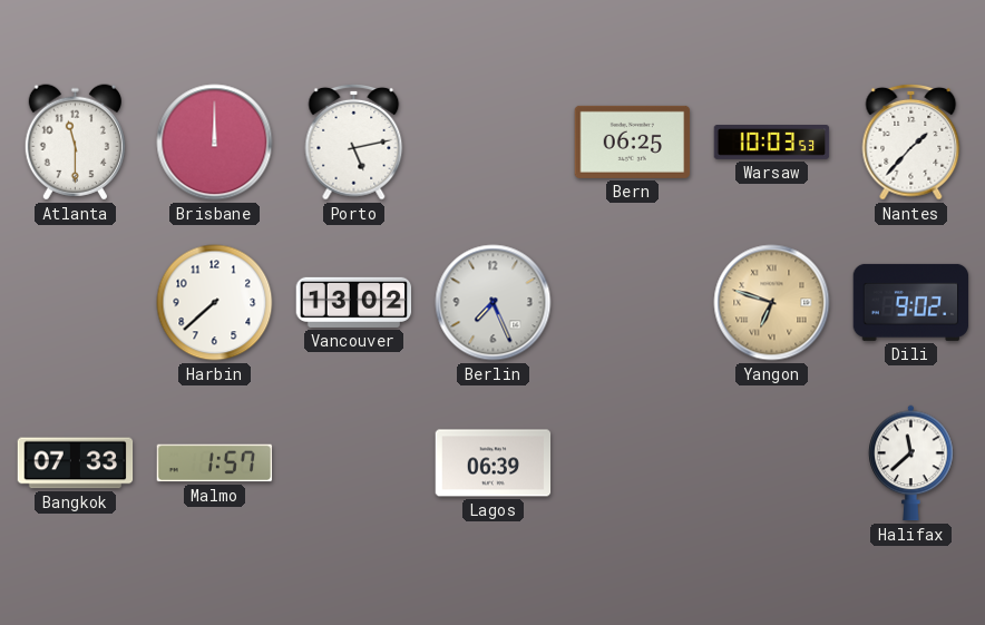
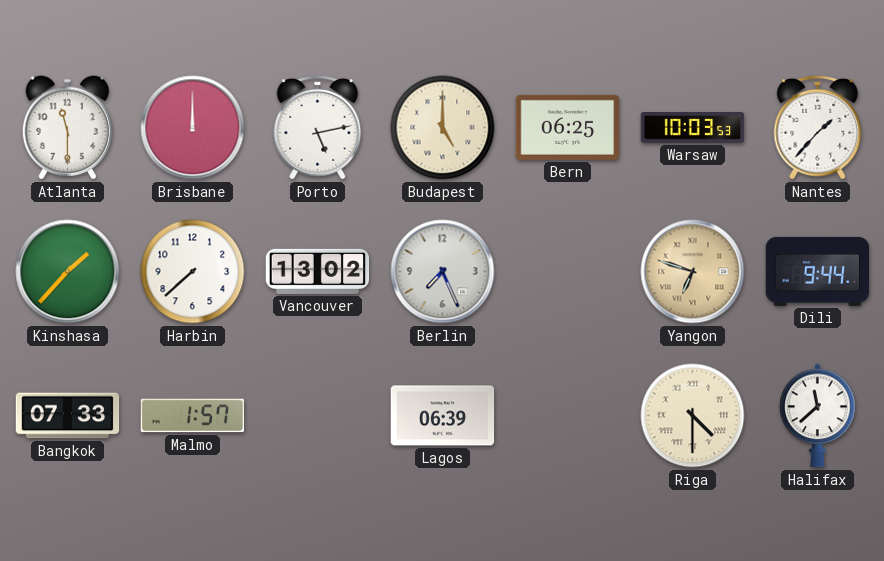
Budapest: none -> 5:00
Kinshasa: none -> 1:37
Dili: 9:02 -> 9:44
Riga: none -> 4:30
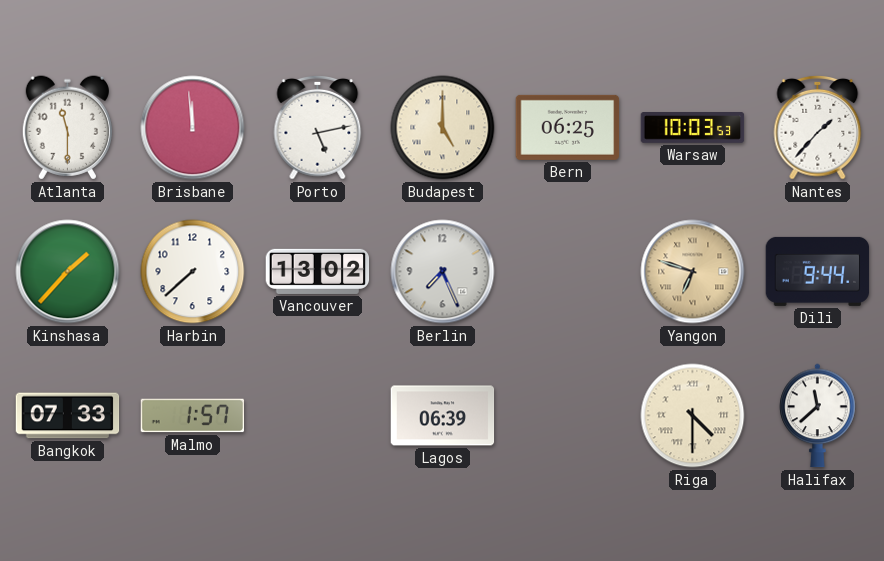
Brisbane: 12:00 -> 11:59
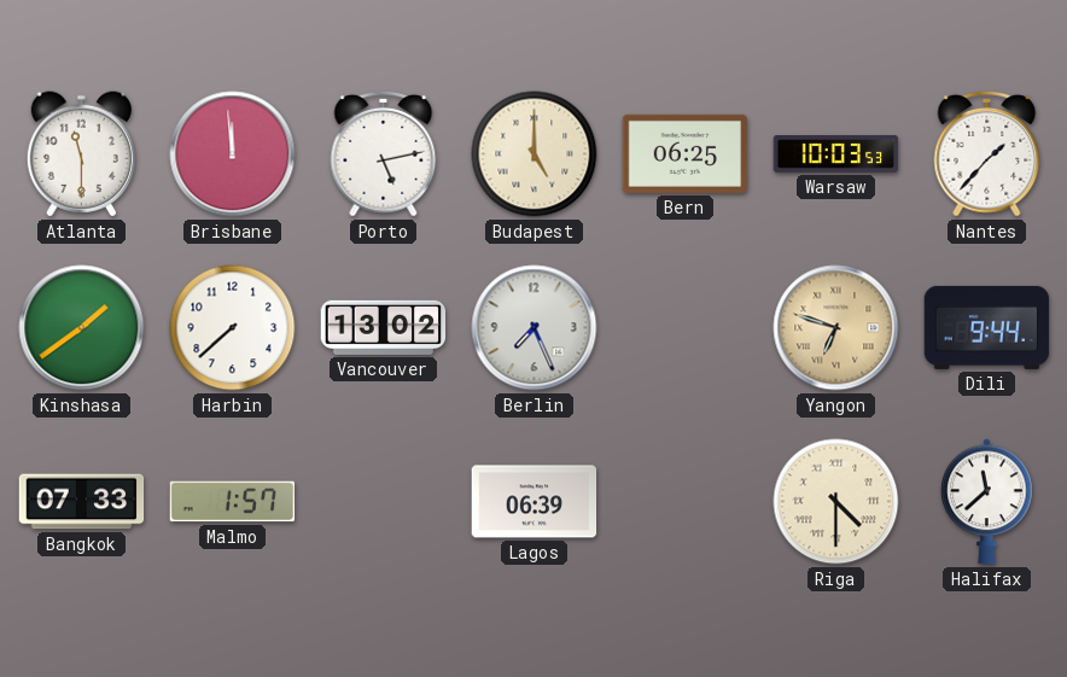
Kinshasa: 1:37 -> 1:39
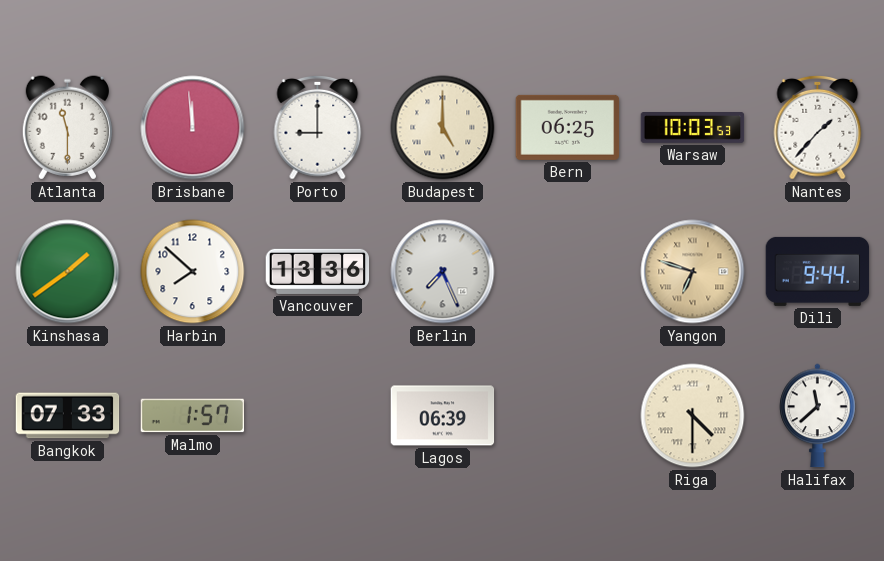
Porto: 5:13 -> 9:00
Harbin: 7:38 -> 7:52
Vancouver: 13:02 -> 13:36
